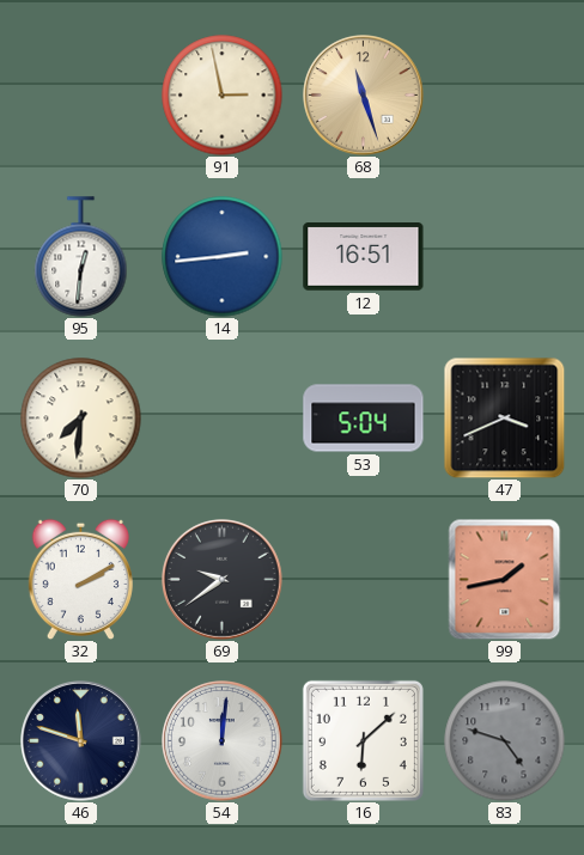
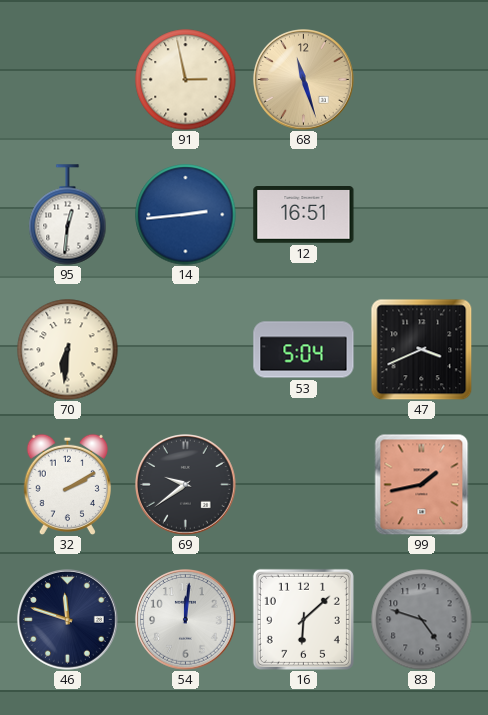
70: 7:31 -> 6:31
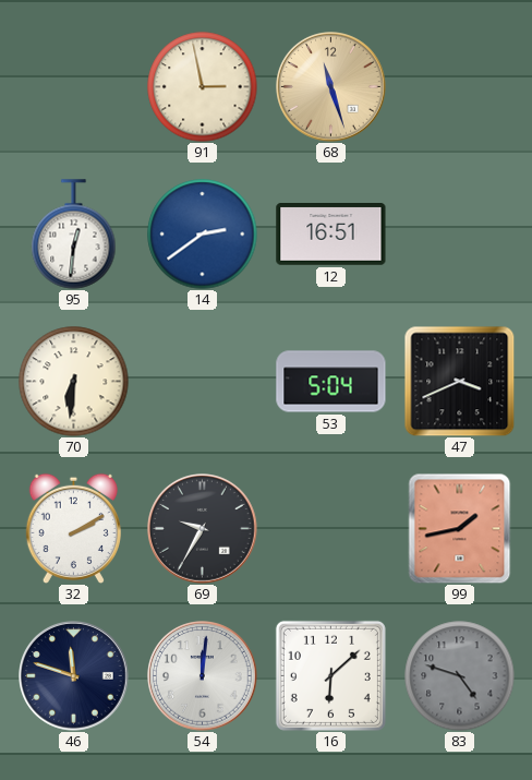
14: 2:44 -> 2:39
69: 9:39 -> 9:35
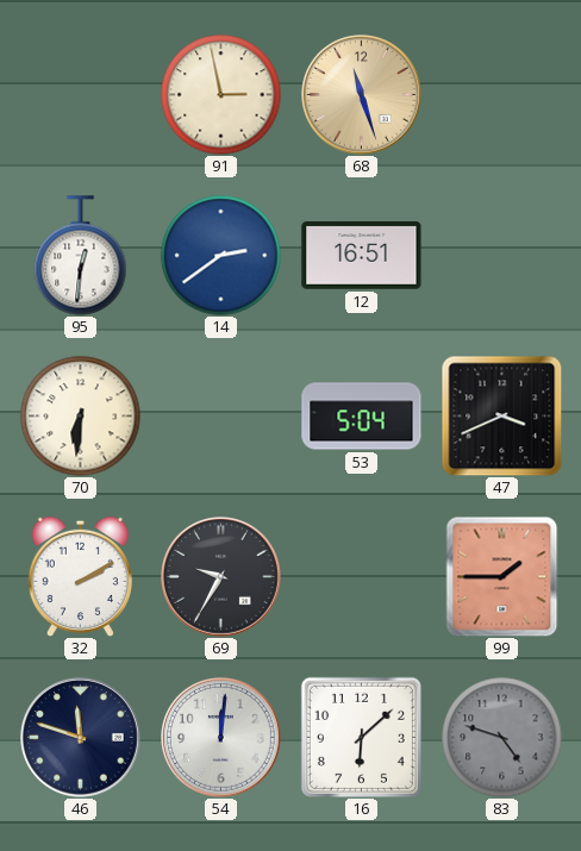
99: 1:43 -> 1:45
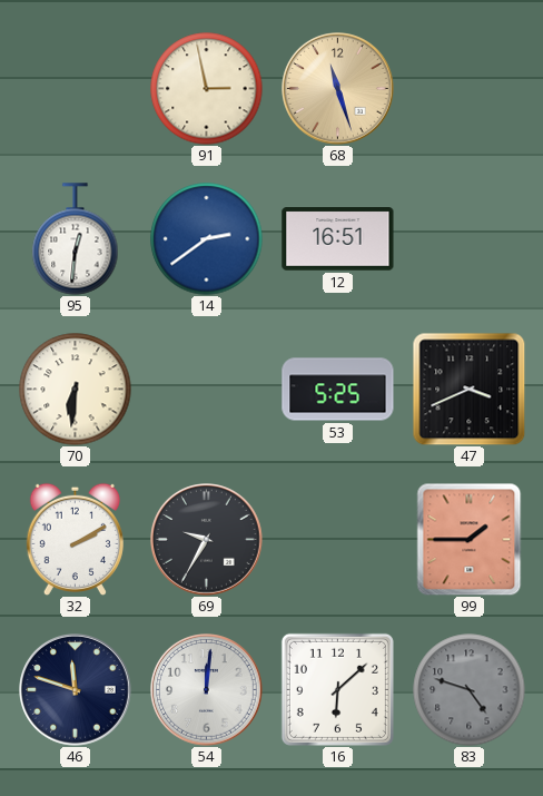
53: 5:04 -> 5:25
